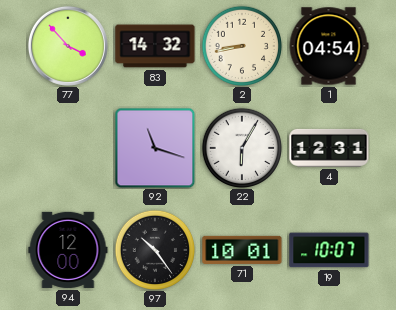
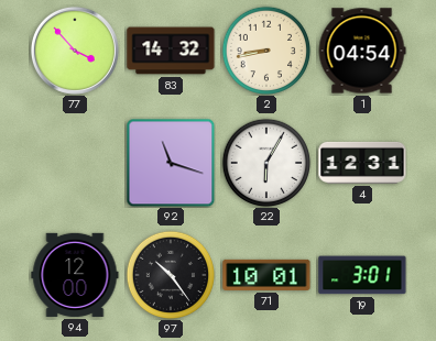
19: 10:07 -> 3:01
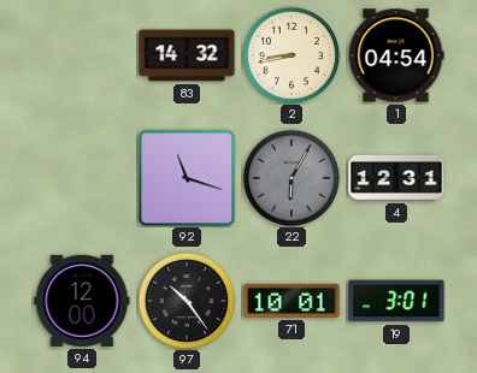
77: 3:53 -> none
22 dial: white -> grey
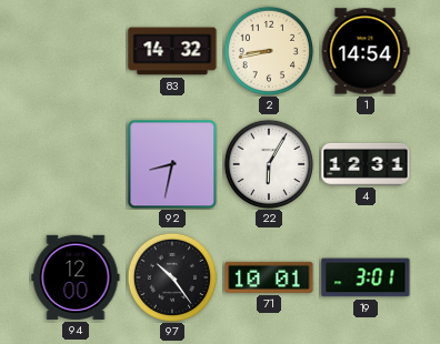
1: 04:54 -> 14:54
92: 11:18 -> 8:32
22 dial: grey -> white
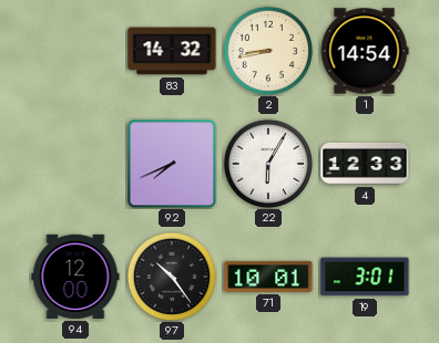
92: 8:32 -> 7:41
4: 12:31 -> 12:33
